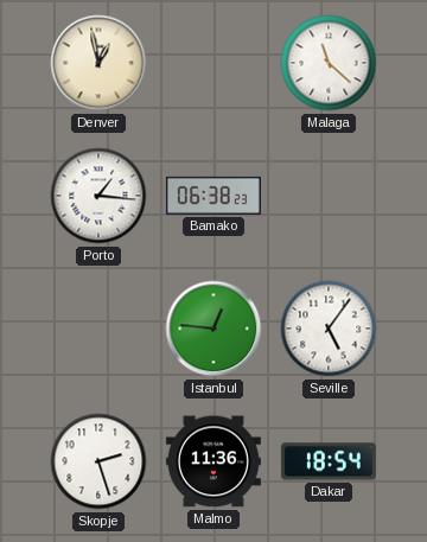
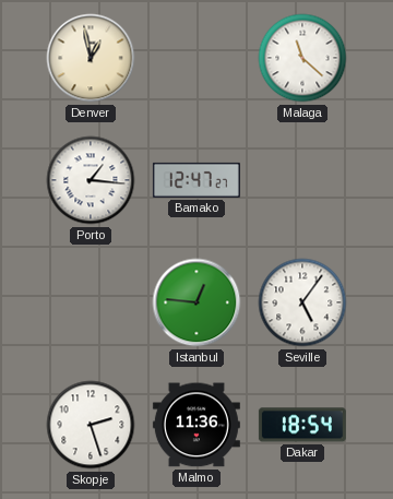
Bamako: 06:38 -> 12:47
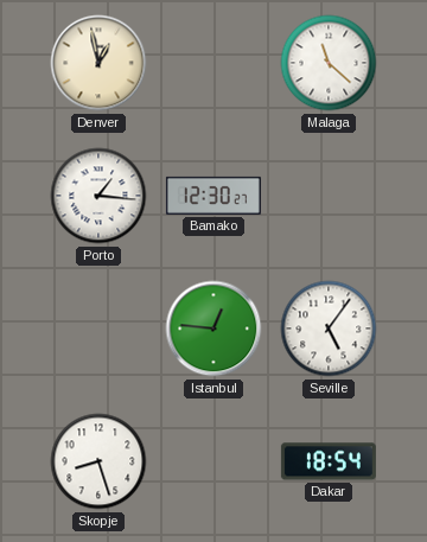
Bamako: 12:47 -> 12:30
Skopje: 2:27 -> 8:27
Malmo: 11:36 -> none
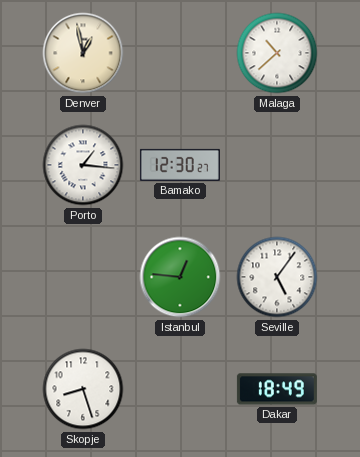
Malaga: 11:22 -> 10:38
Dakar: 18:54 -> 18:49
